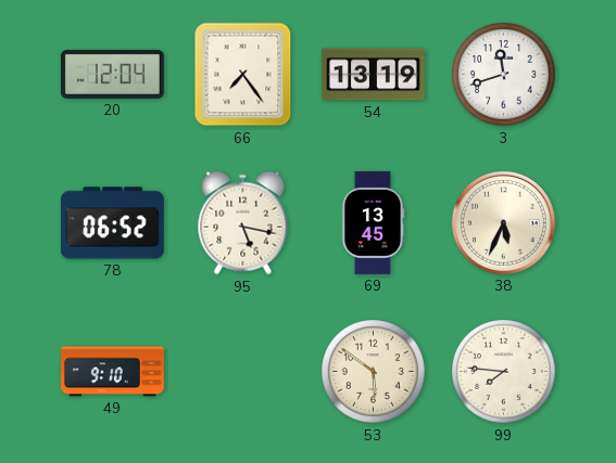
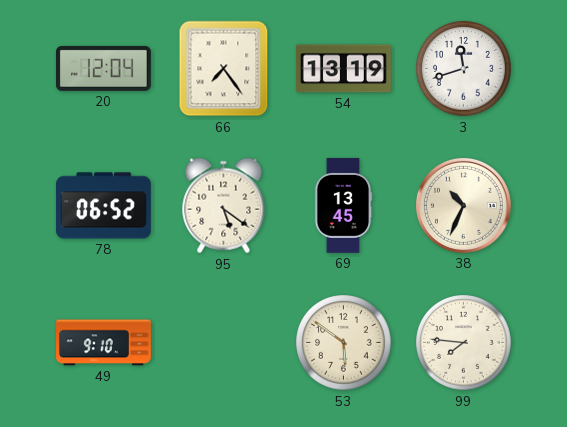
95: 5:17 -> 5:21
38: 5:34 -> 10:34
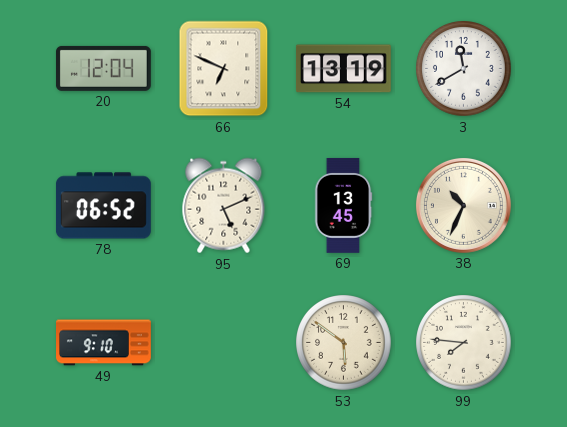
66: 7:24 -> 6:49
3: 11:42 -> 11:40
95: 5:21 -> 5:11
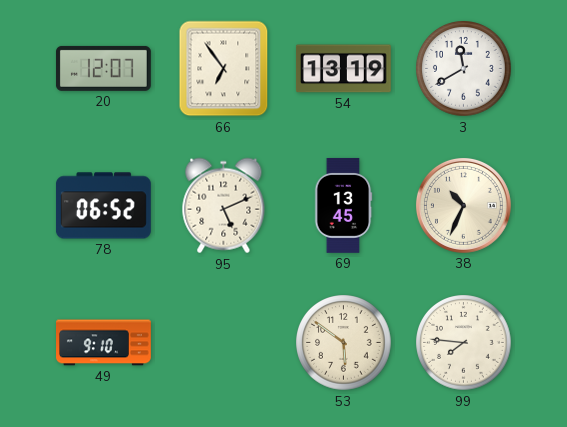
20: 12:04 -> 12:07
66: 6:49 -> 6:54
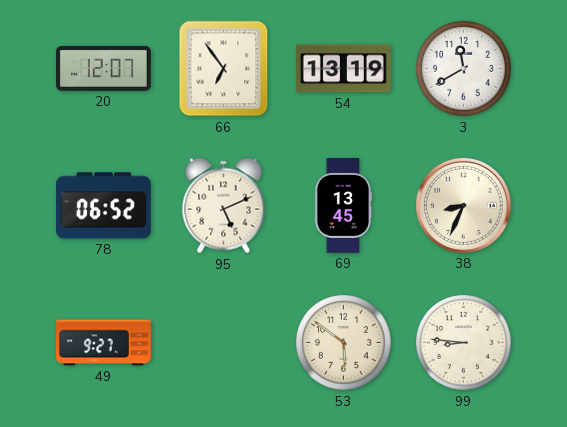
38: 10:34 -> 8:34
49: 9:10 -> 9:27
99: 7:46 -> 8:46
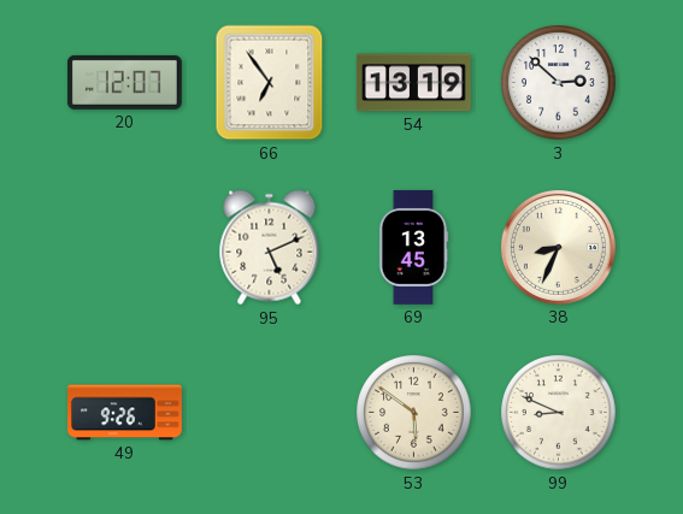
3: 11:40 -> 2:52
78: 06:52 -> none
49: 9:27 -> 9:26
99: 8:46 -> 8:49
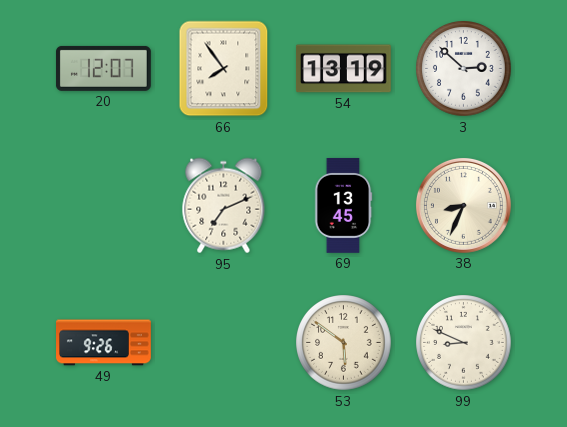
66: 6:54 -> 7:54
95: 5:11 -> 7:11
